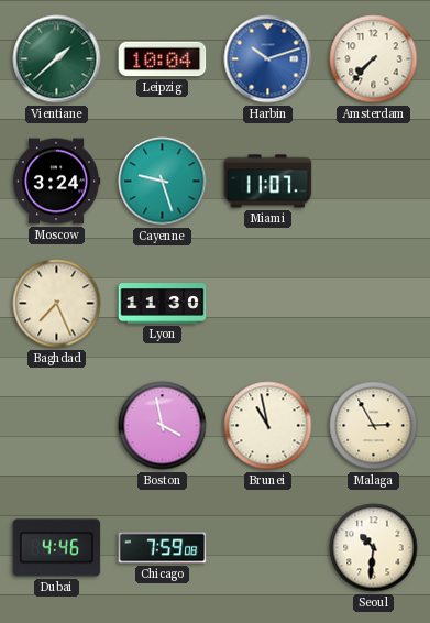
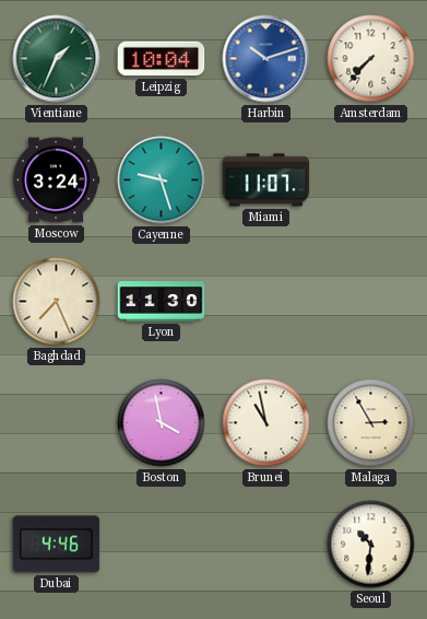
Vientiane: 1:38 -> 1:34
Chicago: 7:59 -> none
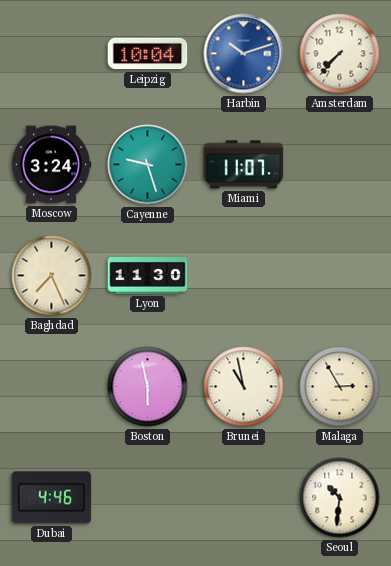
Vientiane: 1:34 -> none
Boston: 3:58 -> 5:58
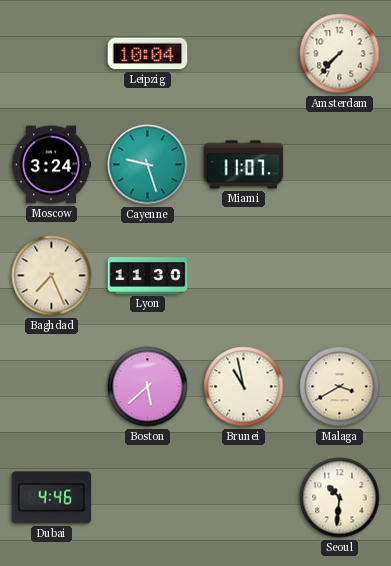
Harbin: 10:12 -> none
Boston: 5:58 -> 5:38
Malaga: 2:55 -> 3:40
